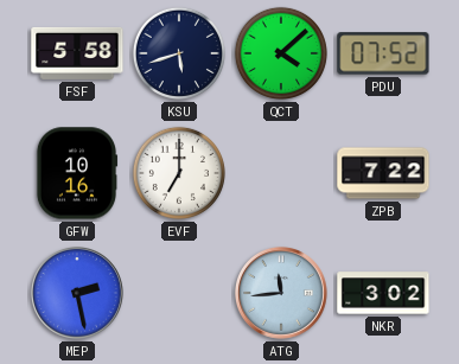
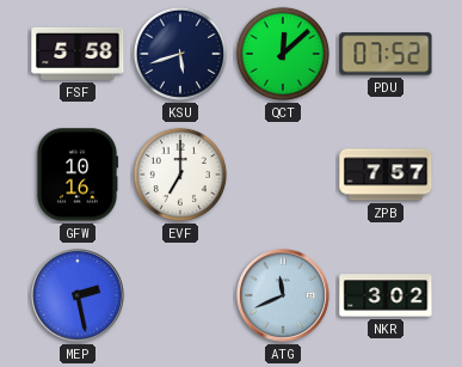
QCT: 4:08 -> 12:08
ZPB: 7:22 -> 7:57
ATG: 11:44 -> 11:41
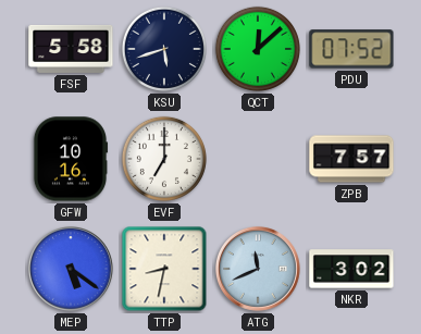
MEP: 2:28 -> 5:21
TTP: none -> 8:32
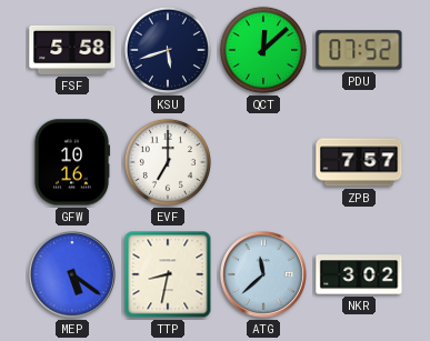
ATG: 11:41 -> 11:38
